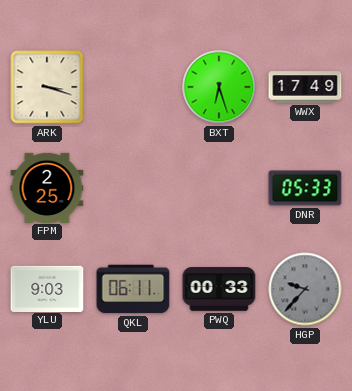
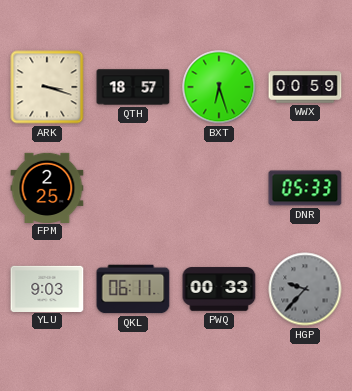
QTH: none -> 18:57
WWX: 17:49 -> 00:59
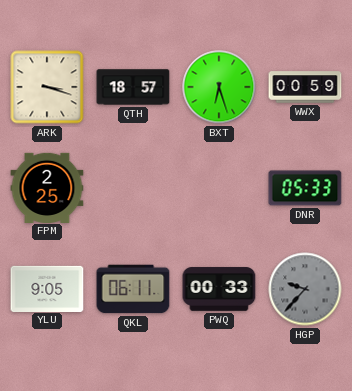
YLU: 9:03 -> 9:05
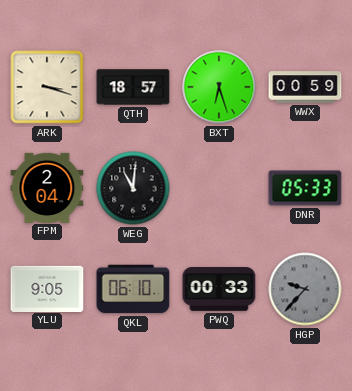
FPM: 2:25 -> 2:04
WEG: none -> 11:01
QKL: 06:11 -> 06:10
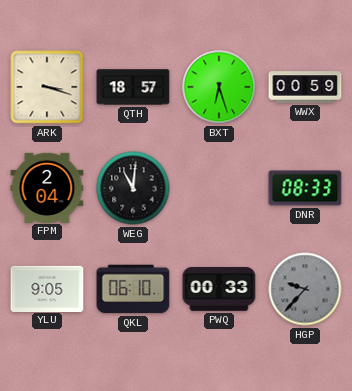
DNR: 05:33 -> 08:33
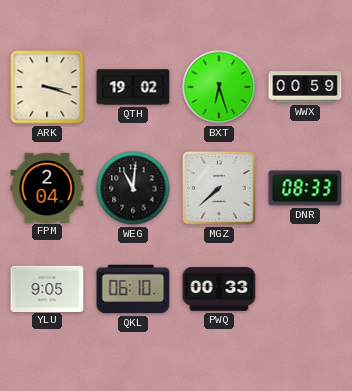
QTH: 18:57 -> 19:02
MGZ: none -> 7:38
HGP: 9:37 -> none
